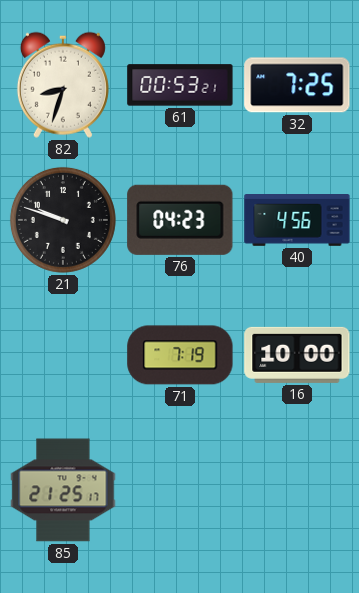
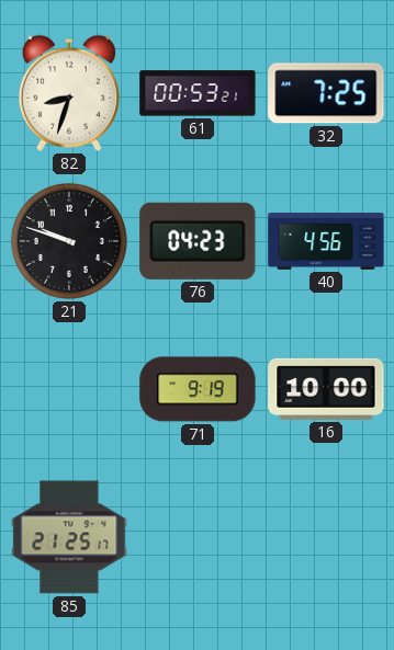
71: 7:19 -> 9:19
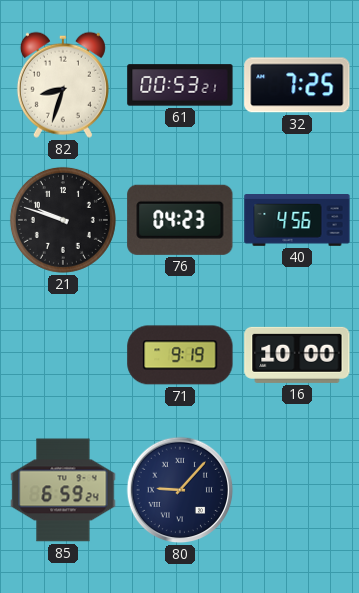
85: 21:25 -> 6:59
80: none -> 9:07
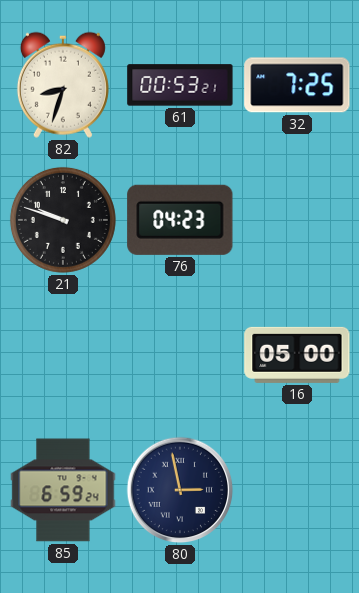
40: 4:56 -> none
71: 9:19 -> none
16: 10:00 -> 05:00
80: 9:07 -> 2:58
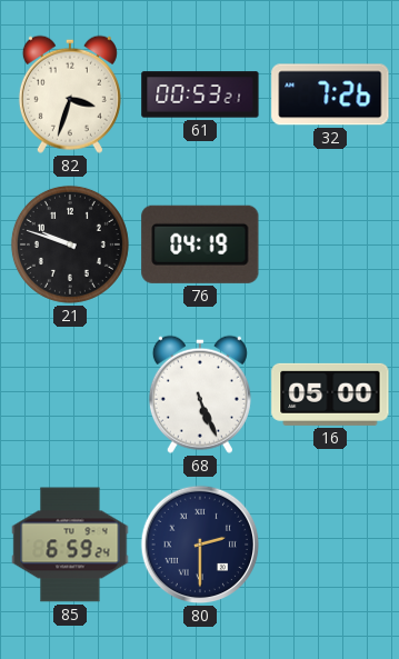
82: 8:33 -> 3:33
32: 7:25 -> 7:26
76: 04:23 -> 04:19
68: none -> 5:26
80: 2:58 -> 2:30
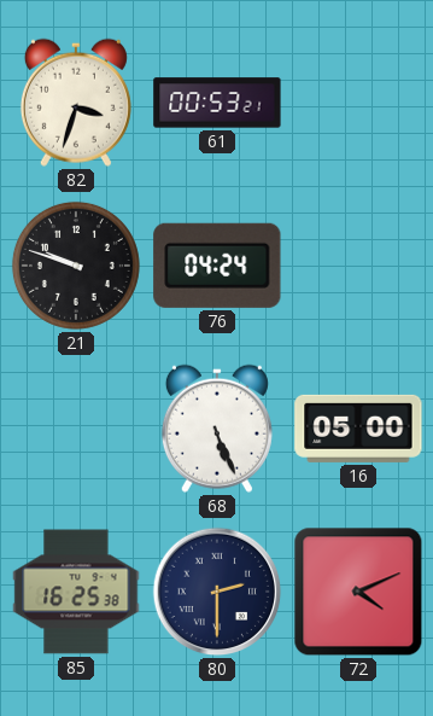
32: 7:26 -> none
76: 04:19 -> 04:24
85: 6:59 -> 16:25
72: none -> 4:11
